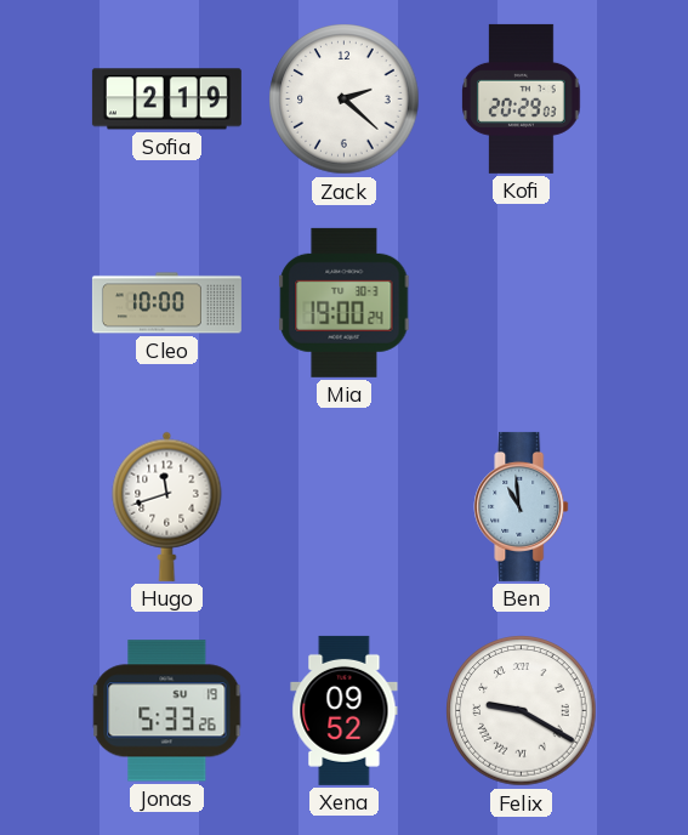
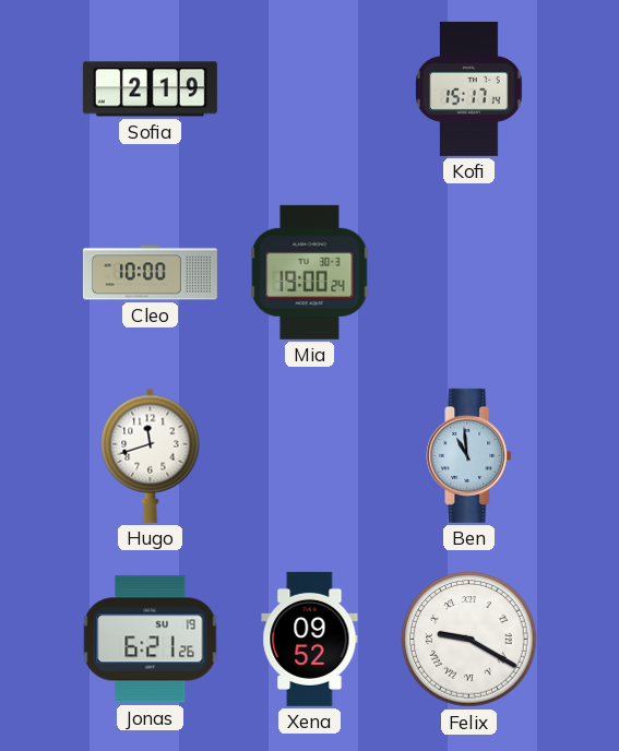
Zack: 2:22 -> none
Kofi: 20:29 -> 15:17
Jonas: 5:33 -> 6:21
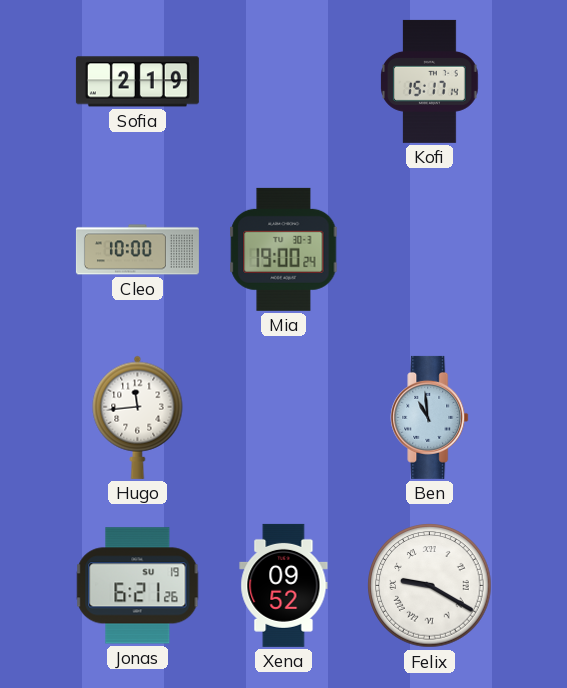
Hugo: 11:42 -> 11:44
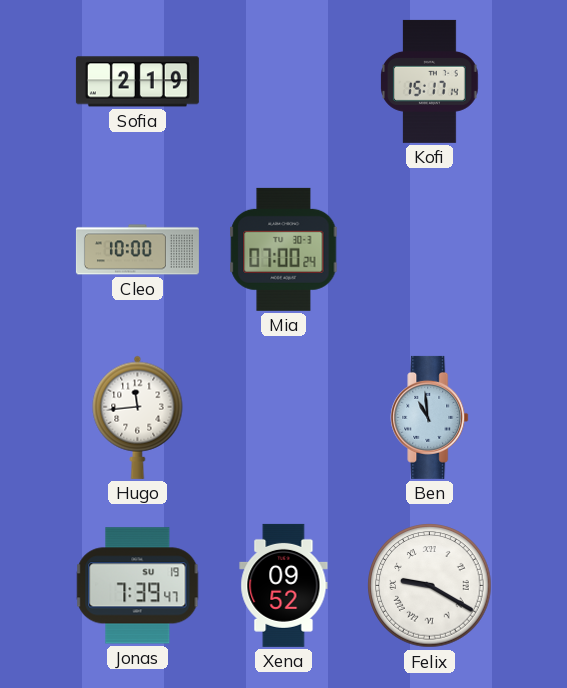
Mia: 19:00 -> 07:00
Jonas: 6:21 -> 7:39
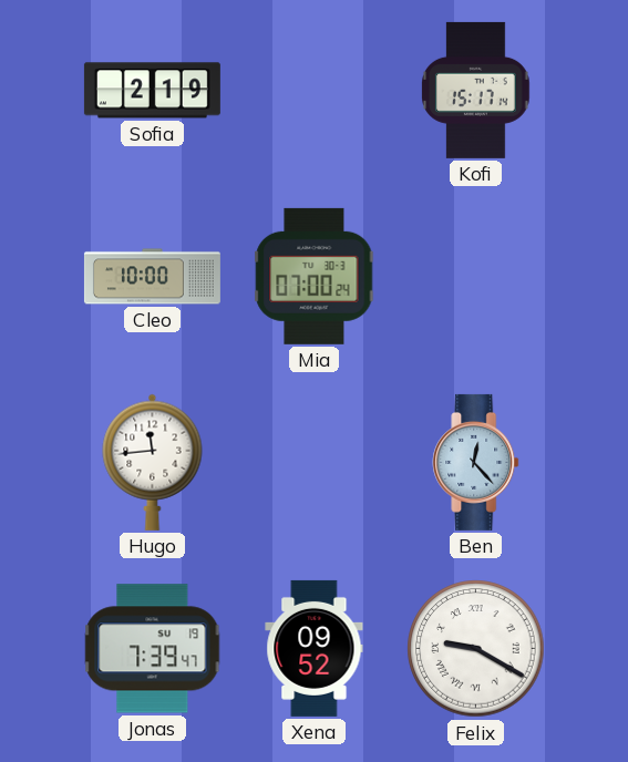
Ben: 10:59 -> 12:23
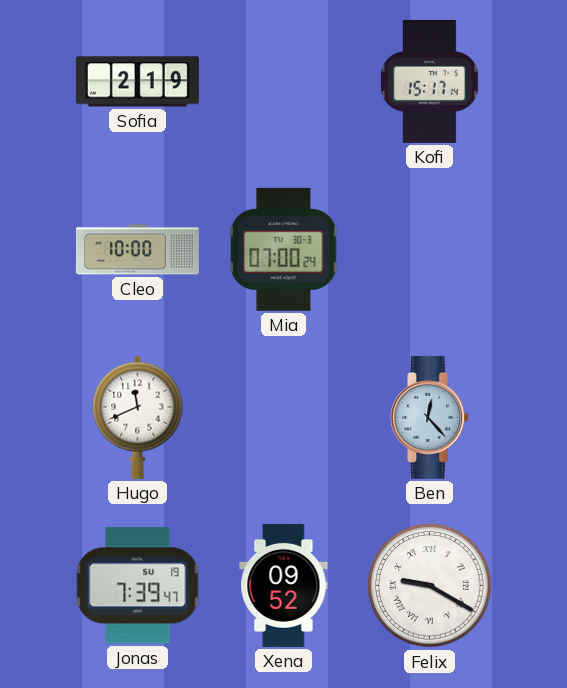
Hugo: 11:44 -> 11:41
